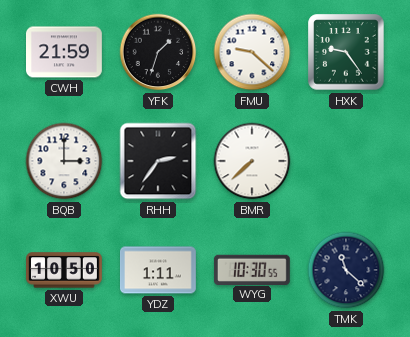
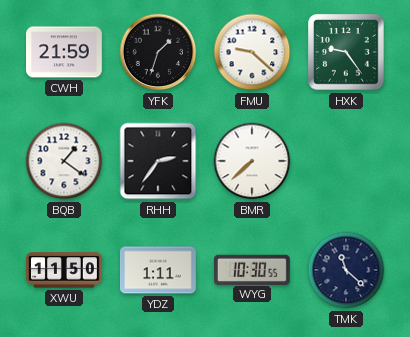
BQB: 3:00 -> 1:21
XWU: 10:50 -> 11:50
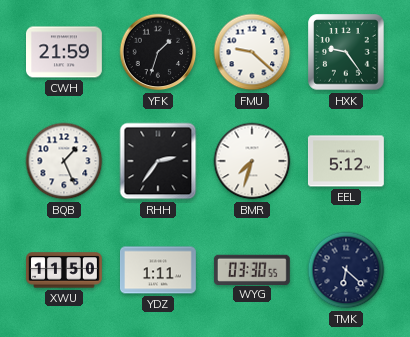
BQB: 1:21 -> 1:26
BMR: 7:38 -> 7:33
EEL: none -> 5:12
WYG: 10:30 -> 03:30
TMK: 11:22 -> 6:22
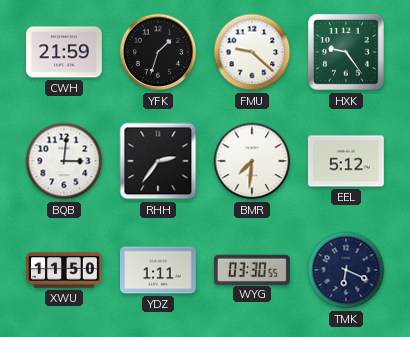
BQB: 1:26 -> 3:01
BMR: 7:33 -> 7:31
TMK: 6:22 -> 6:19
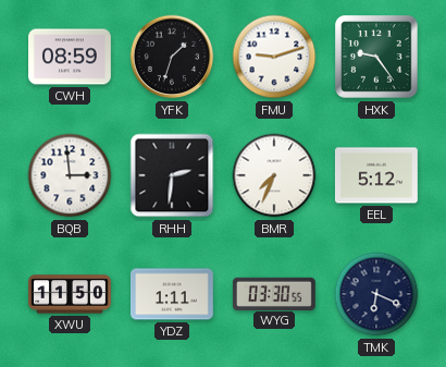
CWH: 21:59 -> 08:59
FMU: 9:22 -> 9:12
BQB: 3:01 -> 2:59
RHH: 2:36 -> 2:31
BMR: 7:31 -> 7:34
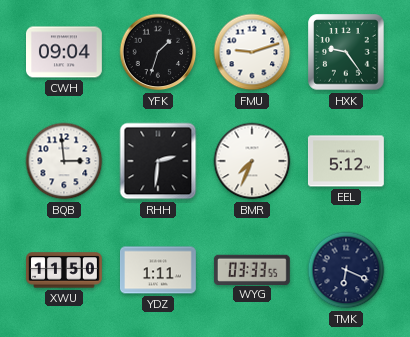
CWH: 08:59 -> 09:04
WYG: 03:30 -> 03:33
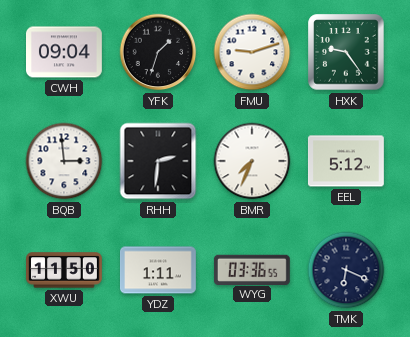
WYG: 03:33 -> 03:36
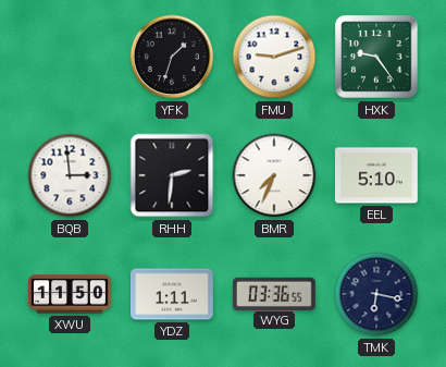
CWH: 09:04 -> none
EEL: 5:12 -> 5:10
TMK: 6:19 -> 6:17
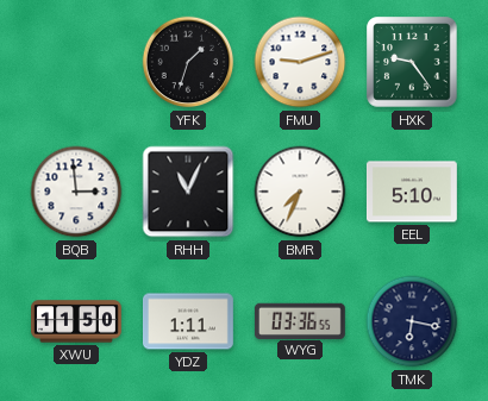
RHH: 2:31 -> 11:04
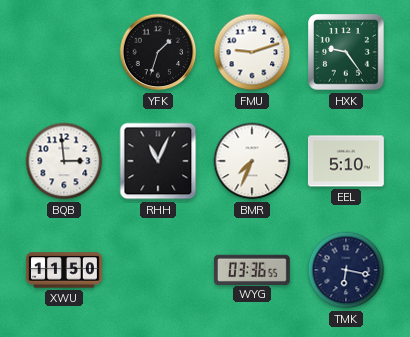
YDZ: 1:11 -> none
